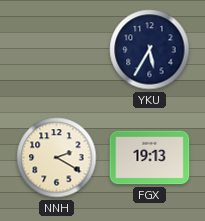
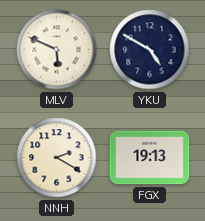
MLV: none -> 5:49
YKU: 5:35 -> 4:50
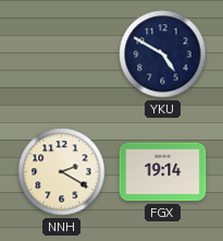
MLV: 5:49 -> none
FGX: 19:13 -> 19:14
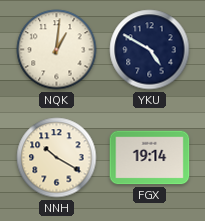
NQK: none -> 1:01
NNH: 2:20 -> 10:20
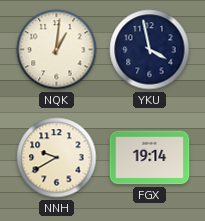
YKU: 4:50 -> 3:58
NNH: 10:20 -> 9:40
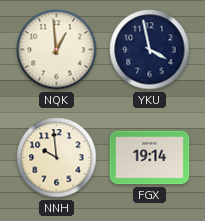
NQK: 1:01 -> 12:59
NNH: 9:40 -> 9:59
